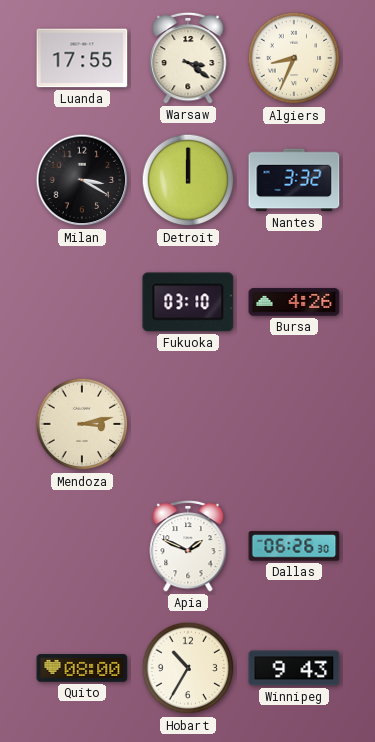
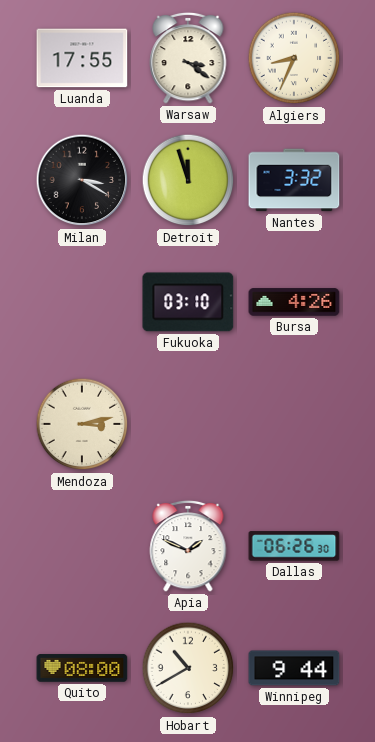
Detroit: 12:00 -> 11:57
Hobart: 10:35 -> 10:40
Winnipeg: 9:43 -> 9:44
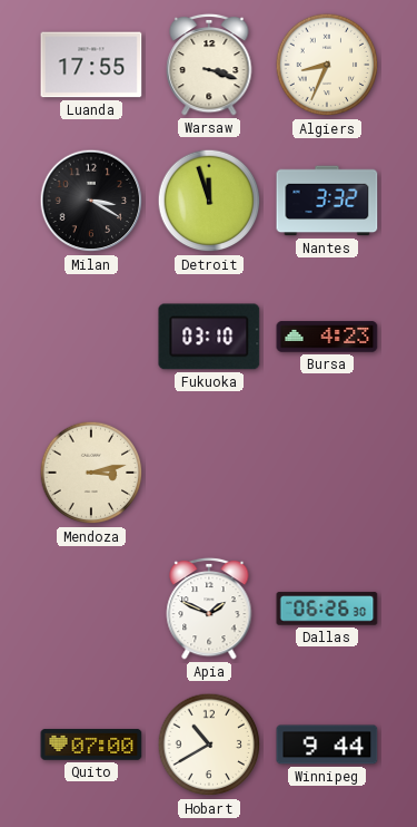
Warsaw: 3:21 -> 3:18
Bursa: 4:26 -> 4:23
Quito: 08:00 -> 07:00
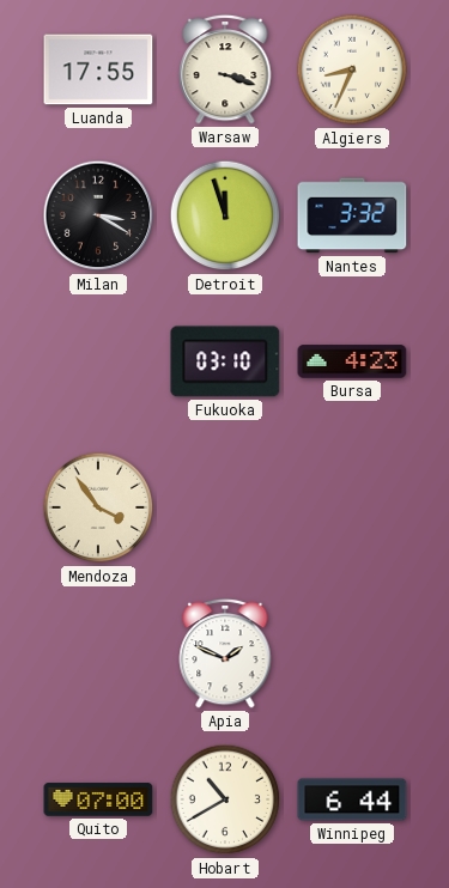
Mendoza: 3:13 -> 3:54
Dallas: 06:26 -> none
Winnipeg: 9:44 -> 6:44
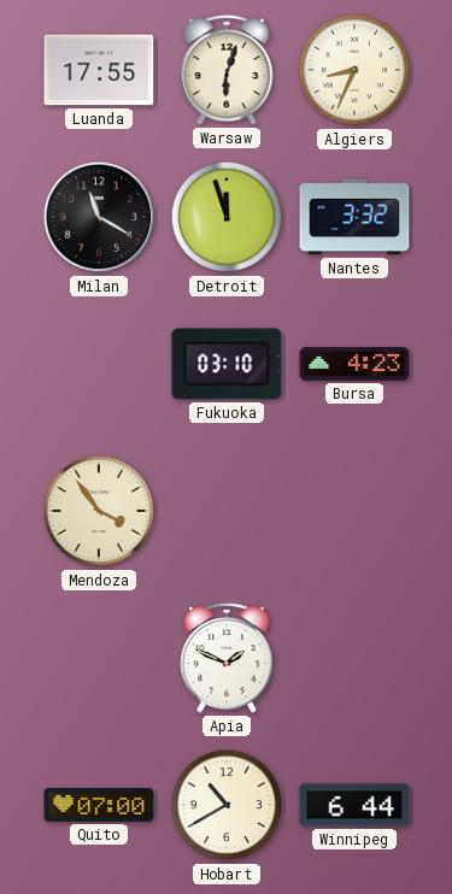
Warsaw: 3:18 -> 6:03
Milan: 3:20 -> 11:20
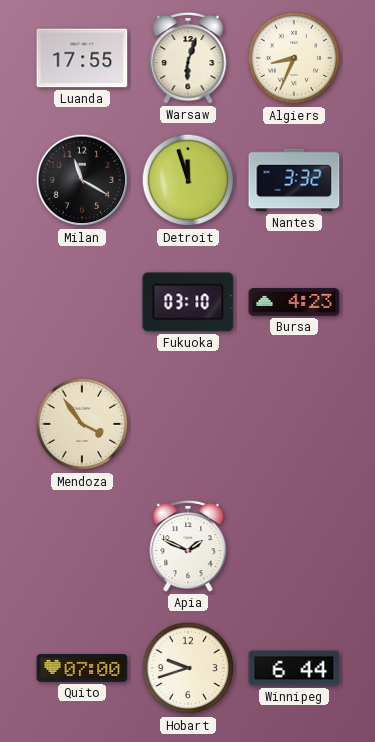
Hobart: 10:40 -> 9:42
